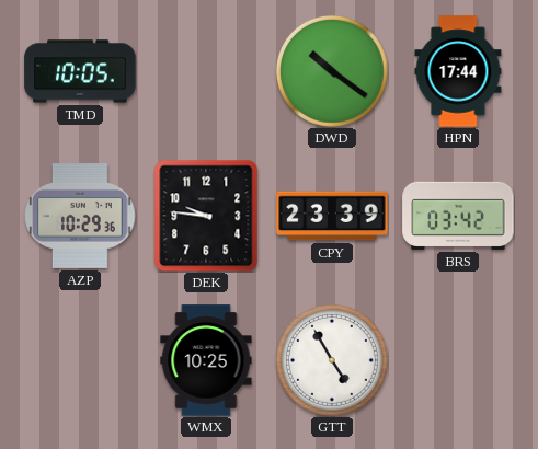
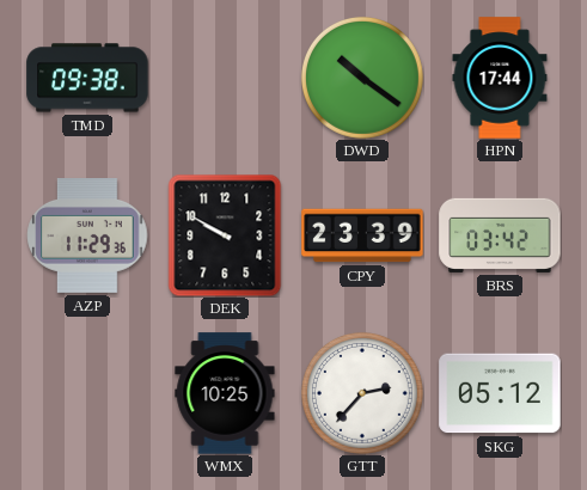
TMD: 10:05 -> 09:38
AZP: 10:29 -> 11:29
DEK: 9:46 -> 9:50
GTT: 4:55 -> 2:37
SKG: none -> 05:12
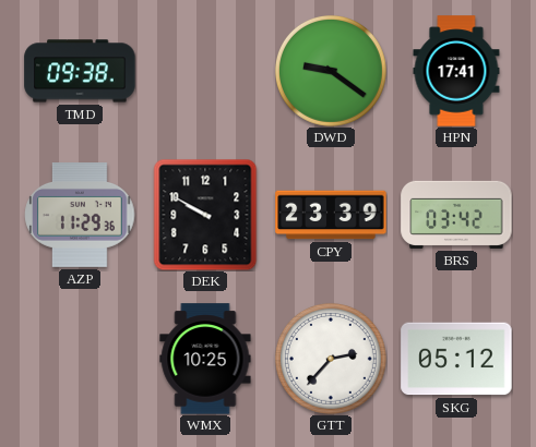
DWD: 10:21 -> 9:21
HPN: 17:44 -> 17:41
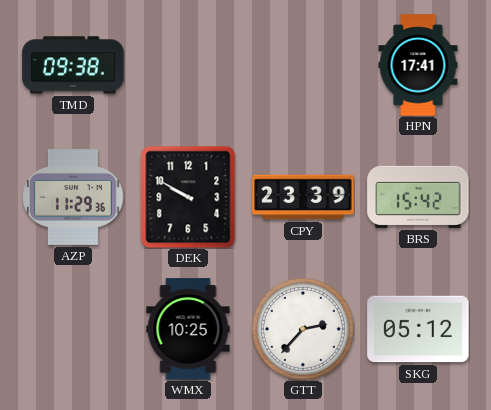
DWD: 9:21 -> none
BRS: 03:42 -> 15:42
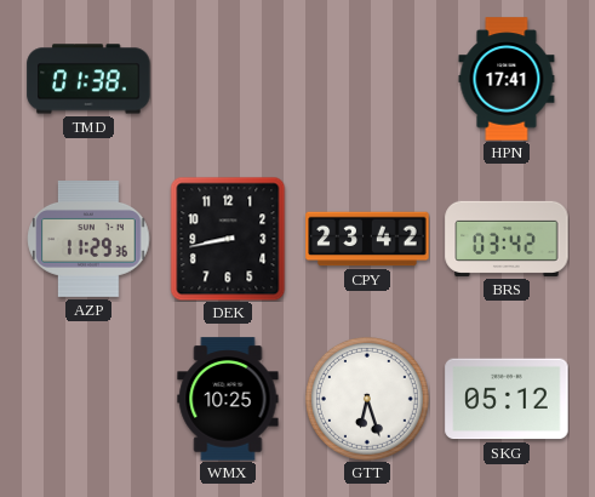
TMD: 09:38 -> 01:38
DEK: 9:50 -> 8:43
CPY: 23:39 -> 23:42
BRS: 15:42 -> 03:42
GTT: 2:37 -> 6:27
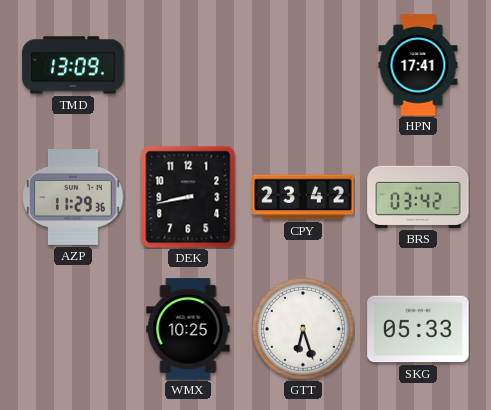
TMD: 01:38 -> 13:09
SKG: 05:12 -> 05:33
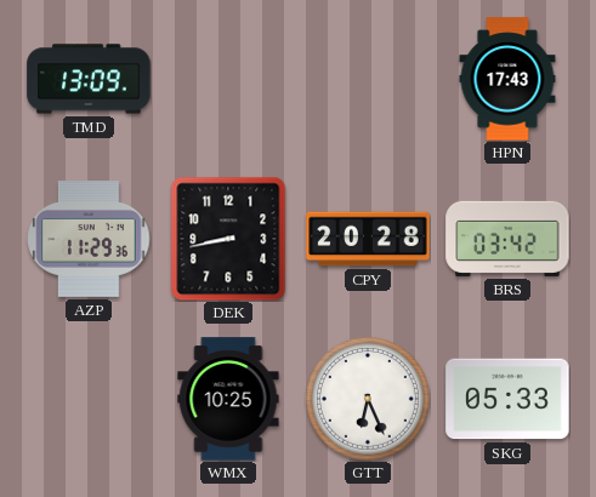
HPN: 17:41 -> 17:43
CPY: 23:42 -> 20:28
GTT: 6:27 -> 6:26
